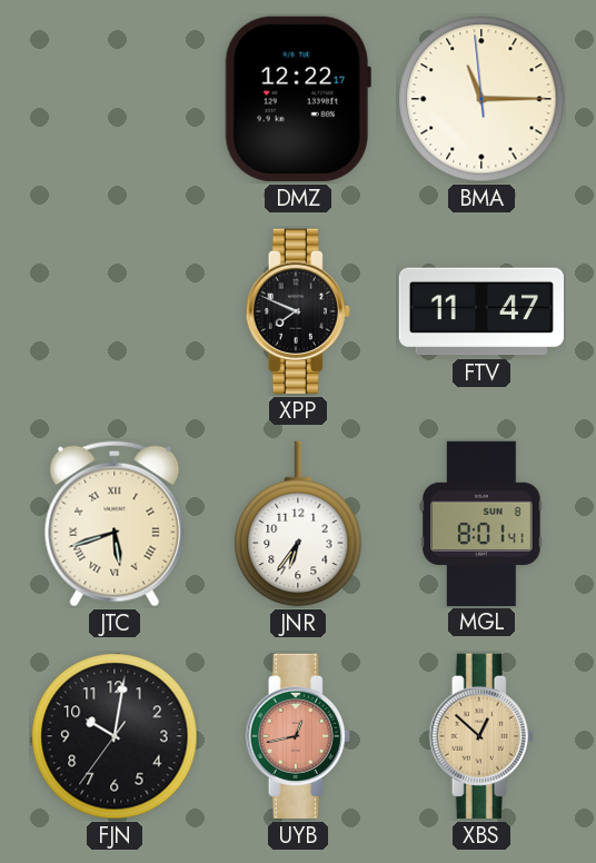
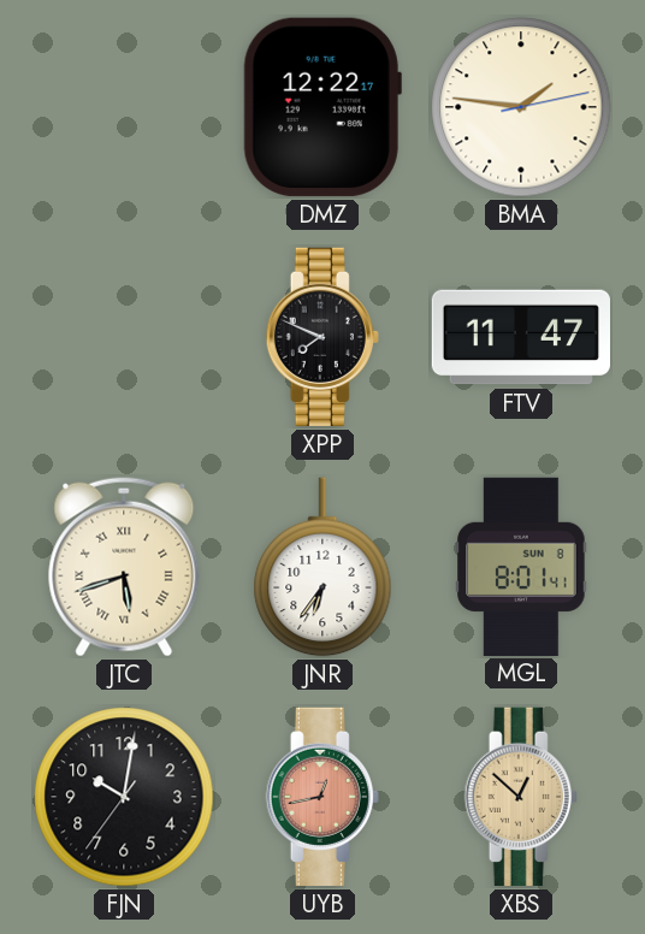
BMA: 11:14 -> 1:46
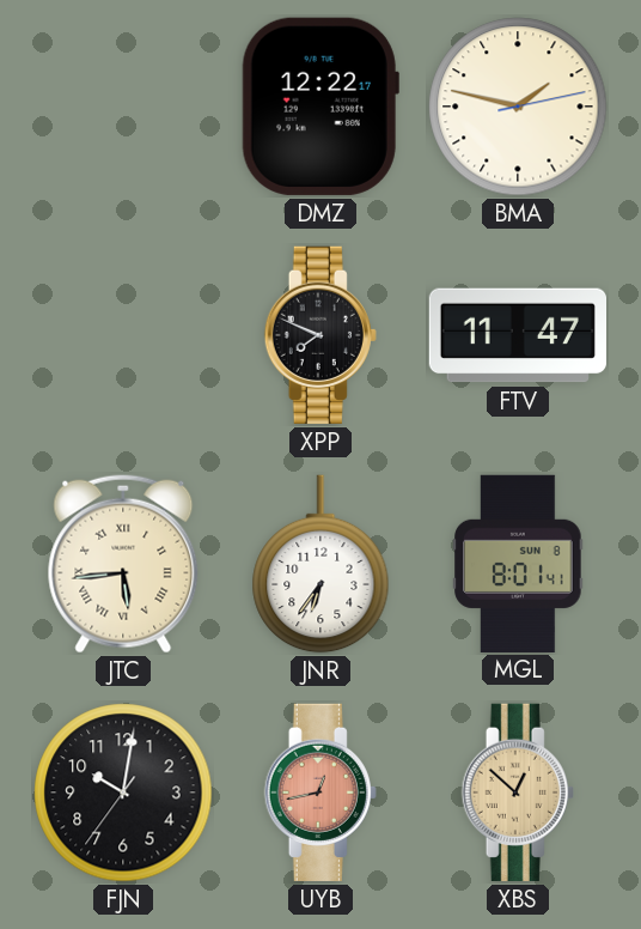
BMA: 1:46 -> 1:47
JTC: 5:42 -> 5:44
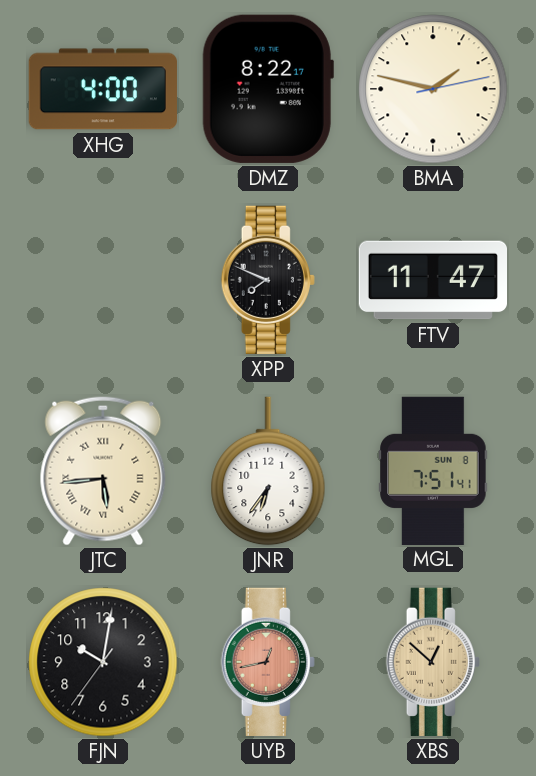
XHG: none -> 4:00
DMZ: 12:22 -> 8:22
MGL: 8:01 -> 7:51
